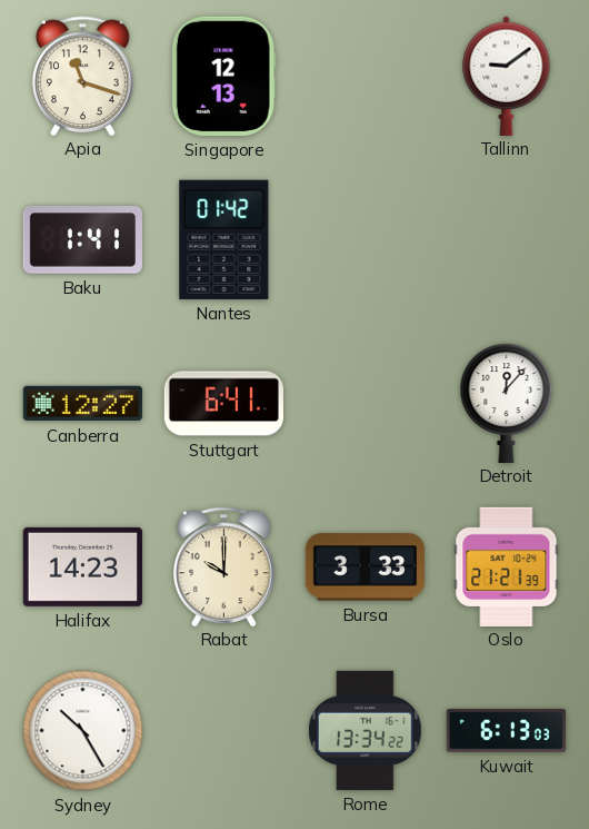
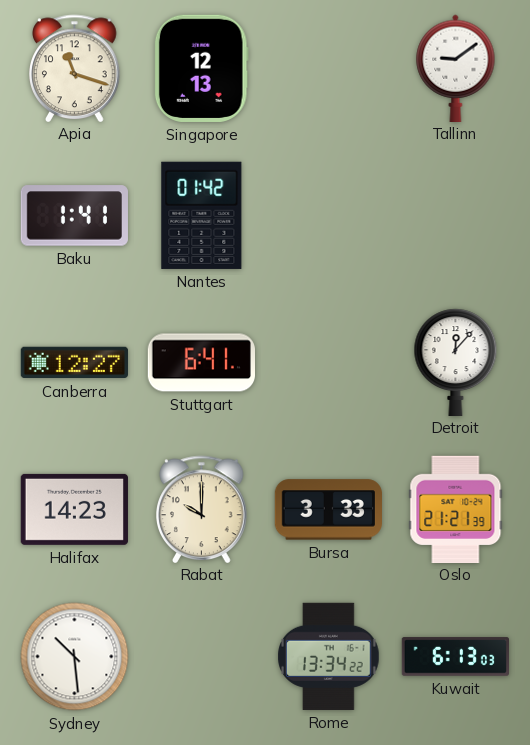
Sydney: 10:25 -> 10:29
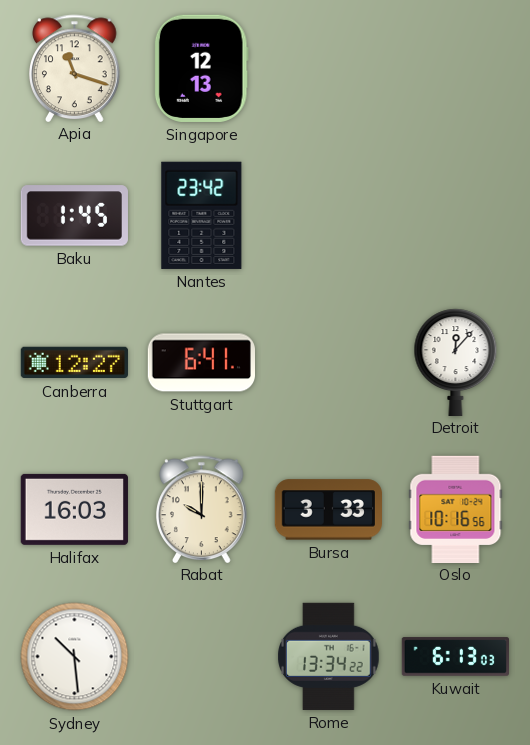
Tallinn: 9:09 -> none
Baku: 1:41 -> 1:45
Nantes: 01:42 -> 23:42
Halifax: 14:23 -> 16:03
Oslo: 21:21 -> 10:16
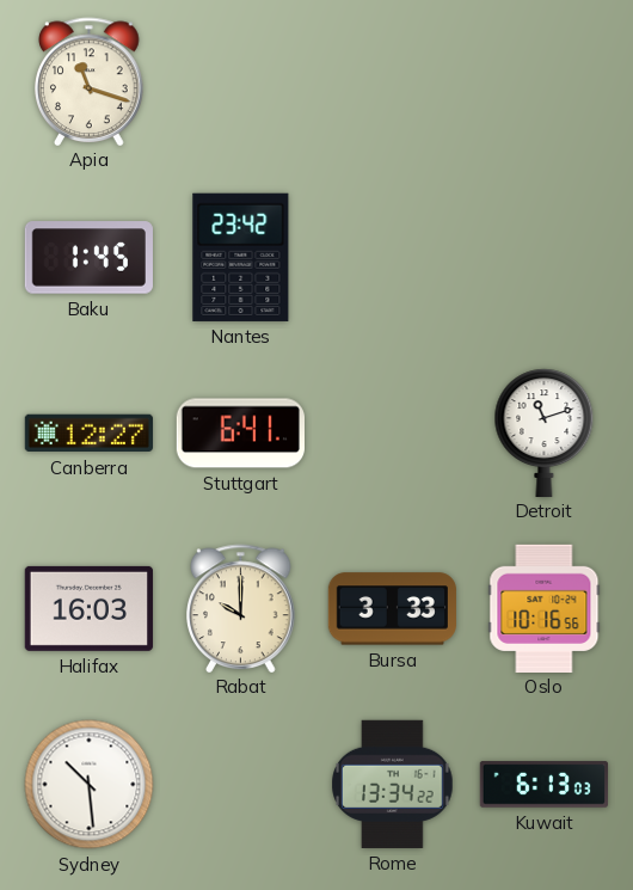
Singapore: 12:13 -> none
Detroit: 12:07 -> 11:12
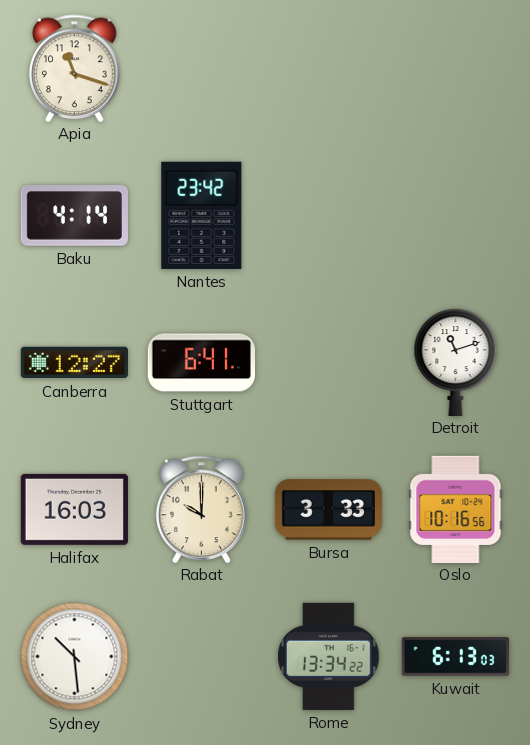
Baku: 1:45 -> 4:14
